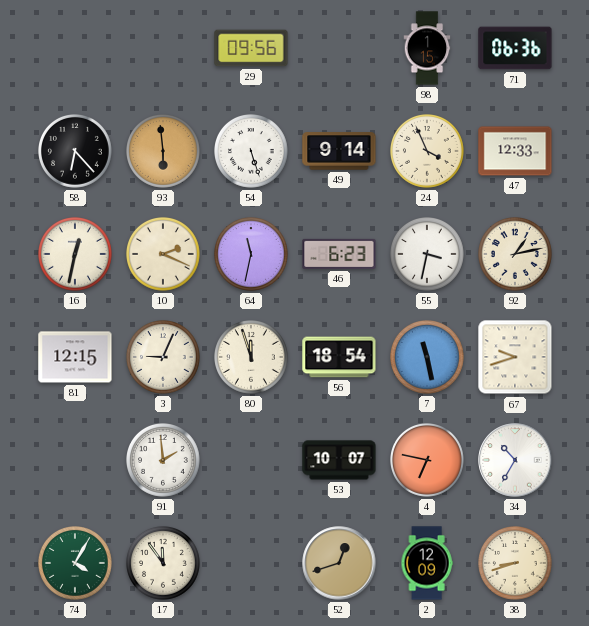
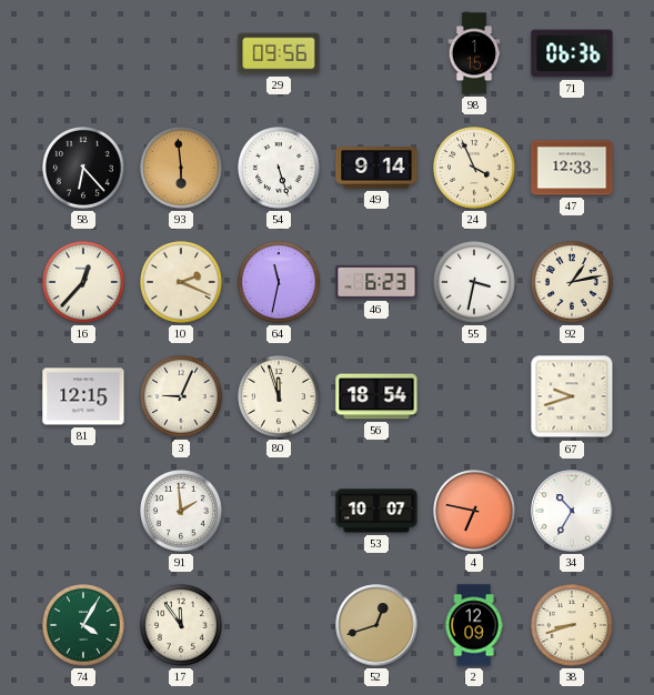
16: 12:32 -> 12:37
7: 11:28 -> none
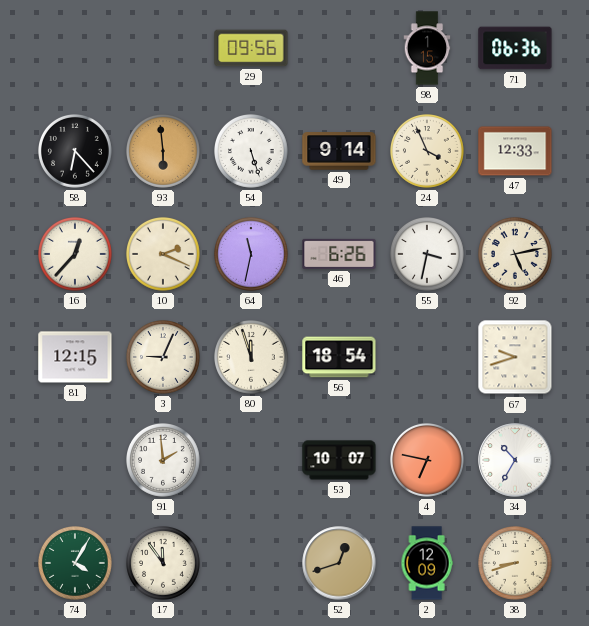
46: 6:23 -> 6:26
92: 1:13 -> 5:13
